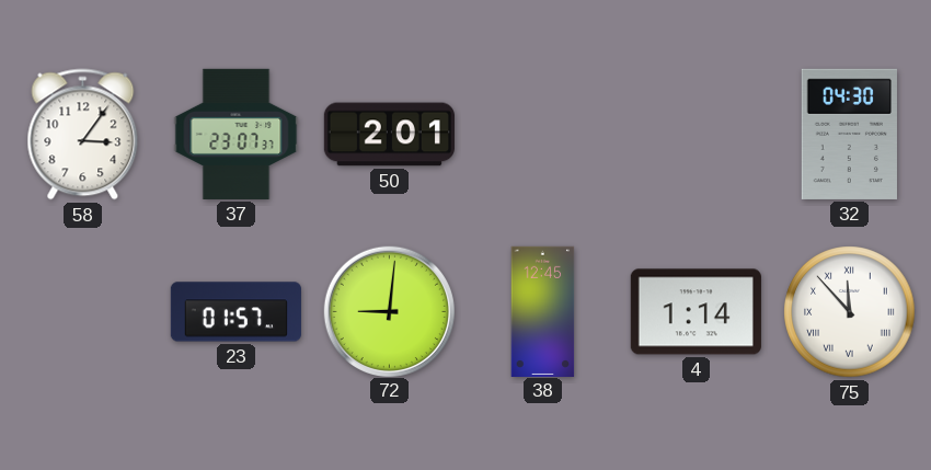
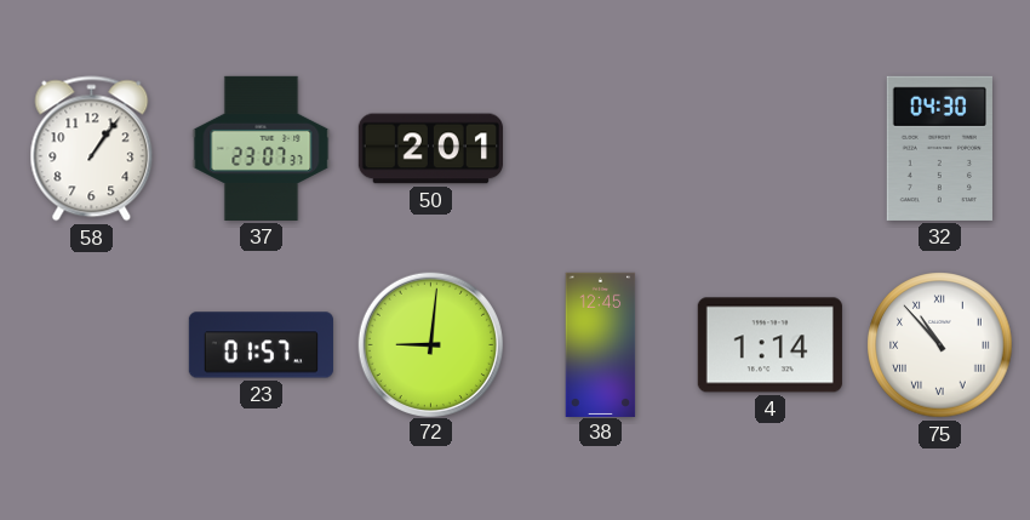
58: 3:06 -> 1:06
75: 11:53 -> 10:53
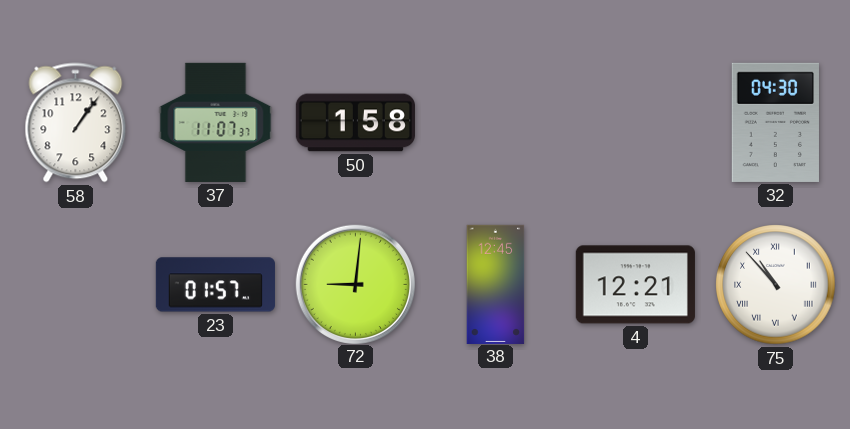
37: 23:07 -> 11:07
50: 2:01 -> 1:58
4: 1:14 -> 12:21
